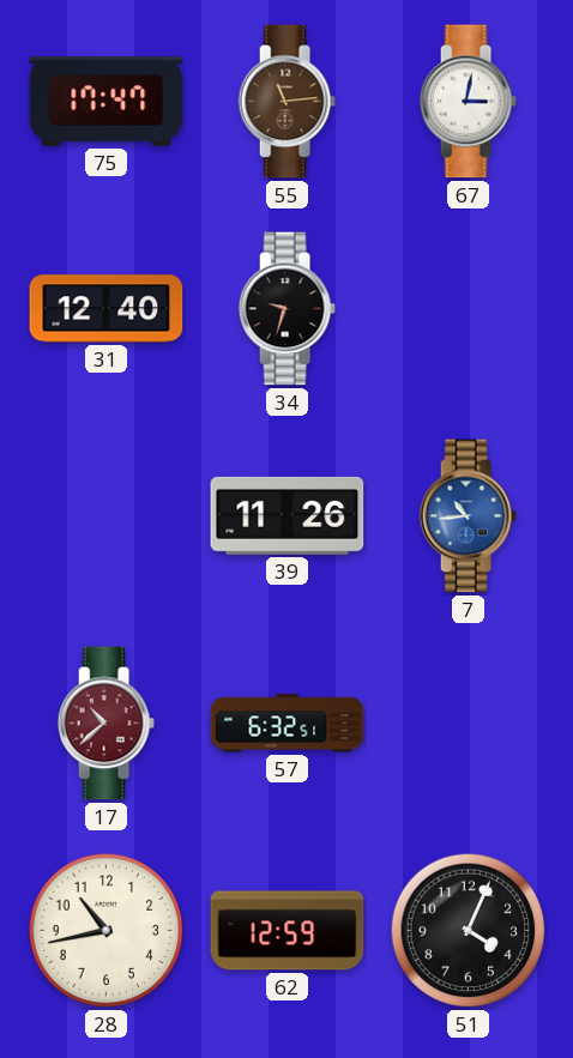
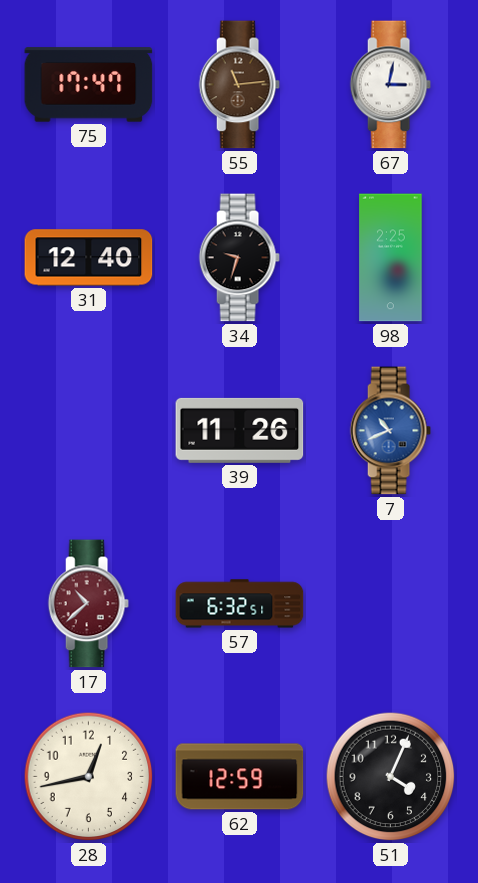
98: none -> 2:25
7: 10:44 -> 10:41
28: 10:43 -> 12:43
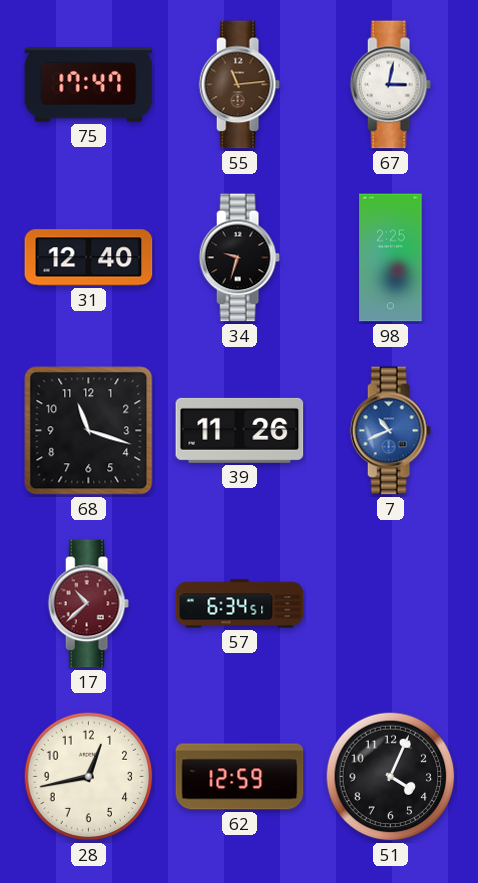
68: none -> 11:18
57: 6:32 -> 6:34
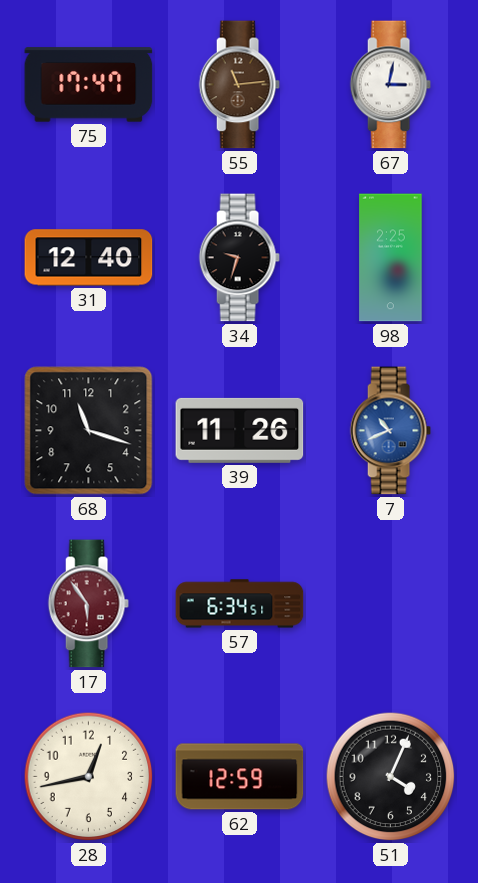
17: 10:38 -> 5:54
